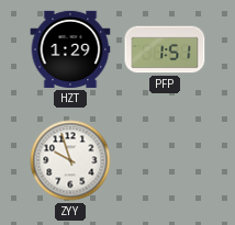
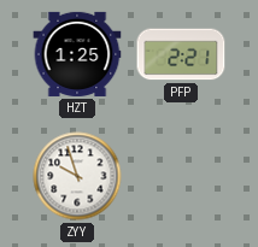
HZT: 1:29 -> 1:25
PFP: 1:51 -> 2:21
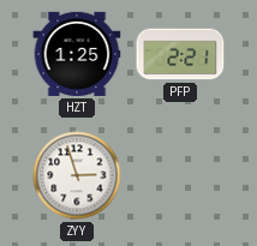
ZYY: 9:57 -> 2:57
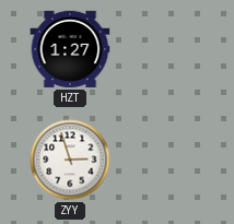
HZT: 1:25 -> 1:27
PFP: 2:21 -> none
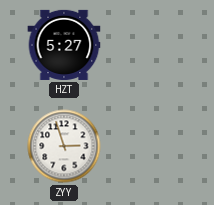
HZT: 1:27 -> 5:27
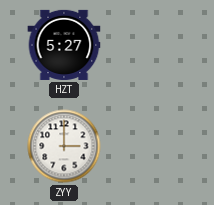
ZYY: 2:57 -> 3:00
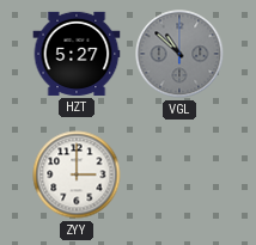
VGL: none -> 10:52
